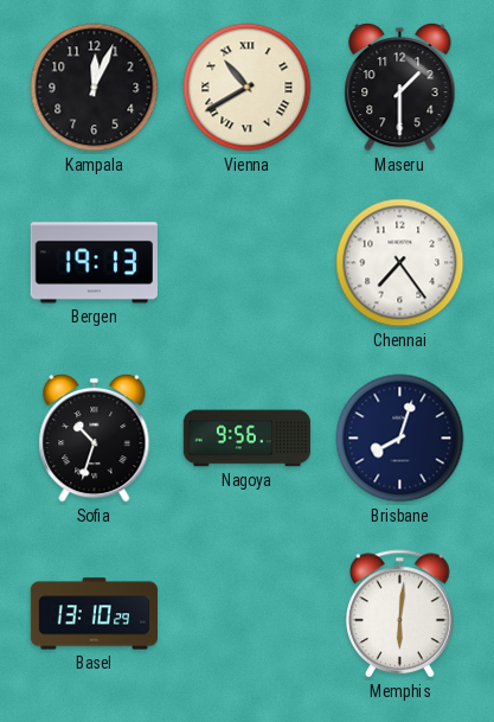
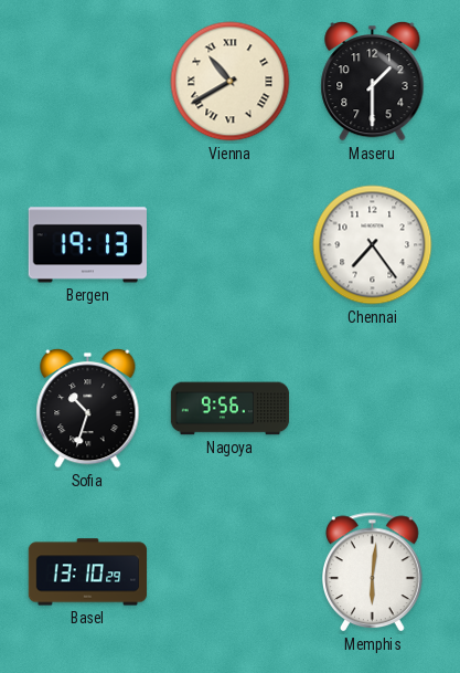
Kampala: 12:04 -> none
Brisbane: 8:03 -> none
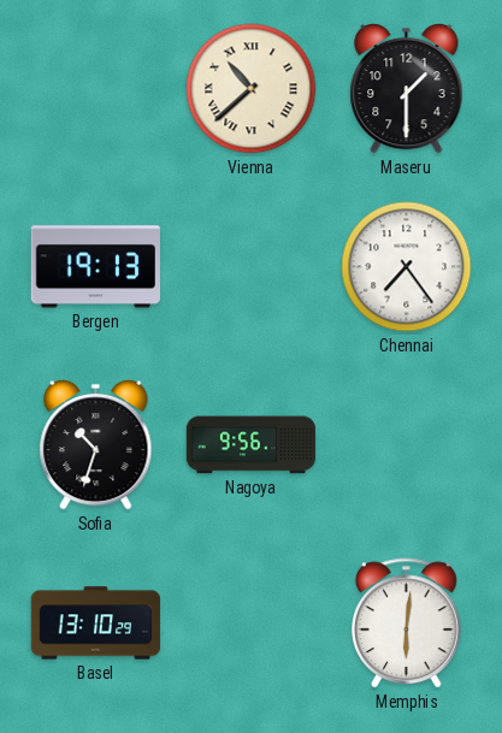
Vienna: 10:40 -> 10:38
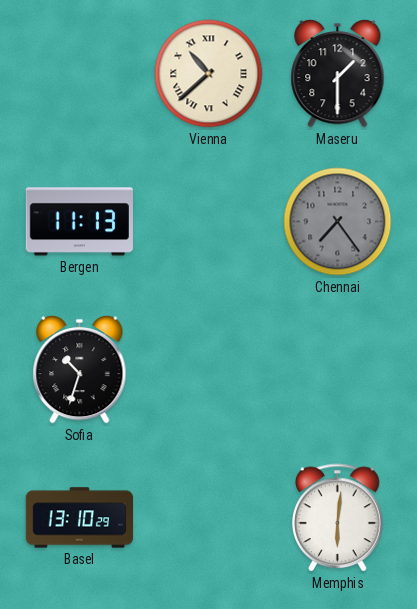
Bergen: 19:13 -> 11:13
Chennai dial: white -> grey
Nagoya: 9:56 -> none
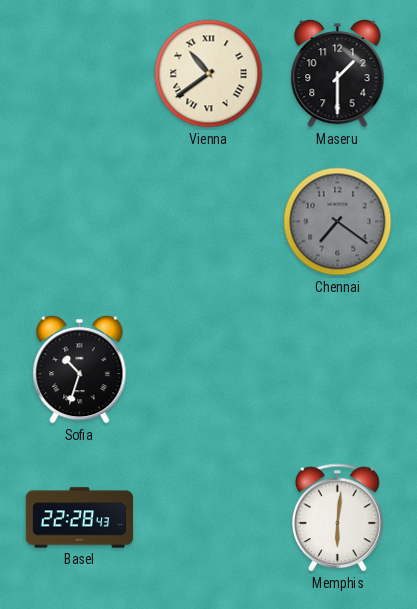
Vienna: 10:38 -> 10:39
Bergen: 11:13 -> none
Chennai: 7:24 -> 7:21
Basel: 13:10 -> 22:28
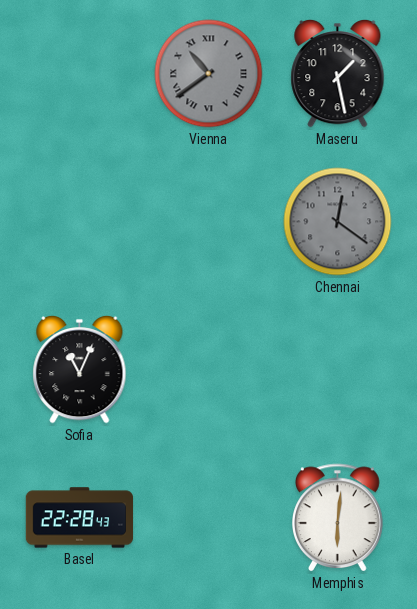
Vienna dial: cream -> grey
Maseru: 1:30 -> 1:28
Chennai: 7:21 -> 12:21
Sofia: 10:33 -> 11:04
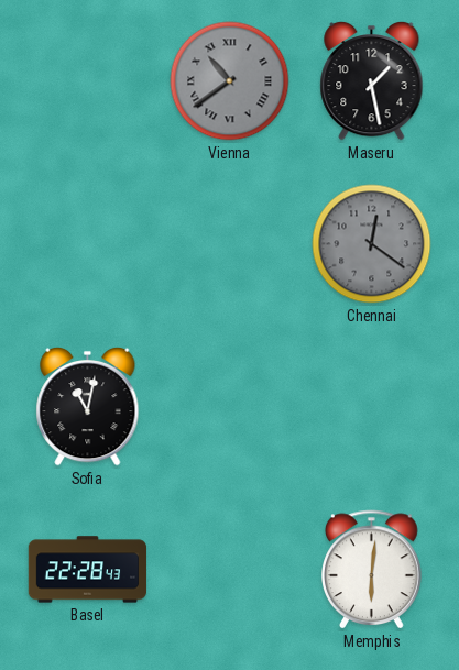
Sofia: 11:04 -> 11:02
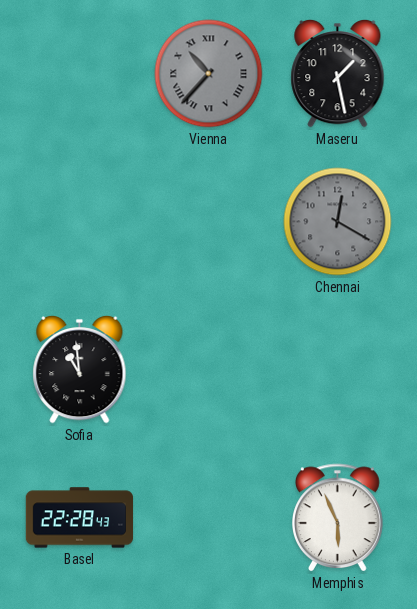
Vienna: 10:39 -> 10:37
Chennai: 12:21 -> 12:20
Sofia: 11:02 -> 10:59
Memphis: 6:01 -> 5:56
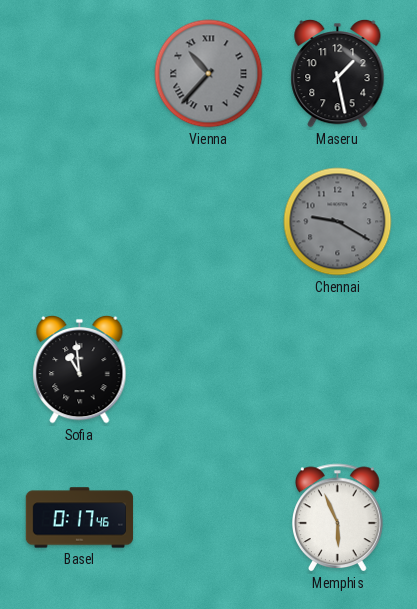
Chennai: 12:20 -> 9:20
Basel: 22:28 -> 0:17
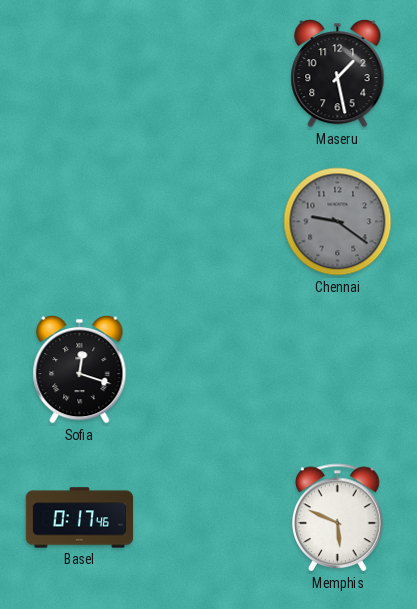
Vienna: 10:37 -> none
Chennai: 9:20 -> 9:21
Sofia: 10:59 -> 12:18
Memphis: 5:56 -> 5:49
